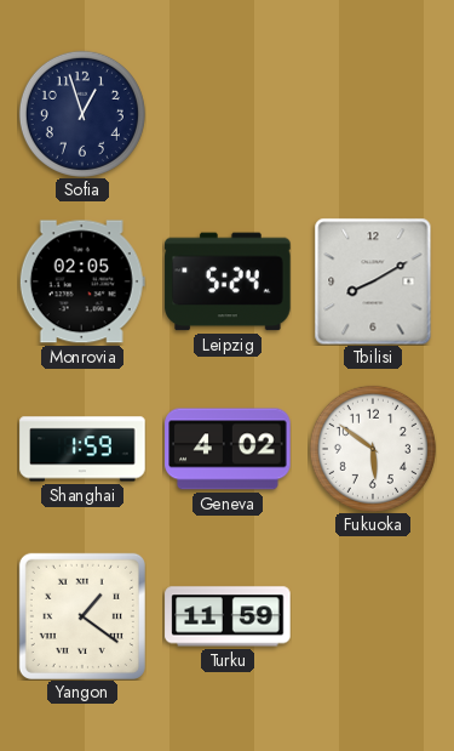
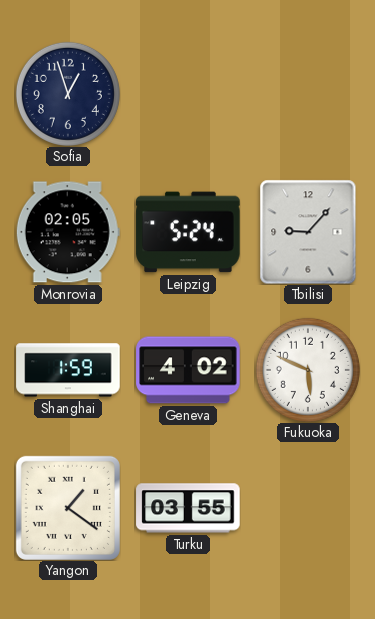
Tbilisi: 8:10 -> 9:07
Fukuoka: 5:51 -> 5:49
Turku: 11:59 -> 03:55
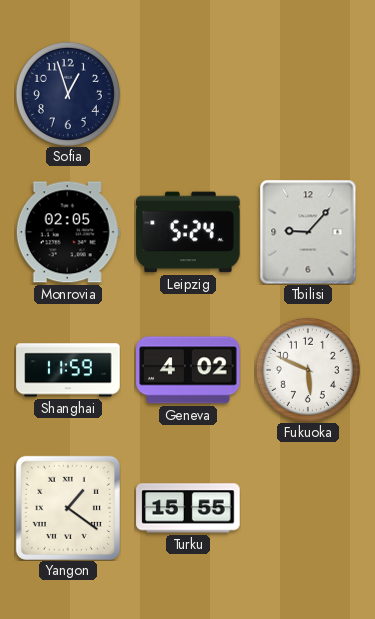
Shanghai: 1:59 -> 11:59
Turku: 03:55 -> 15:55
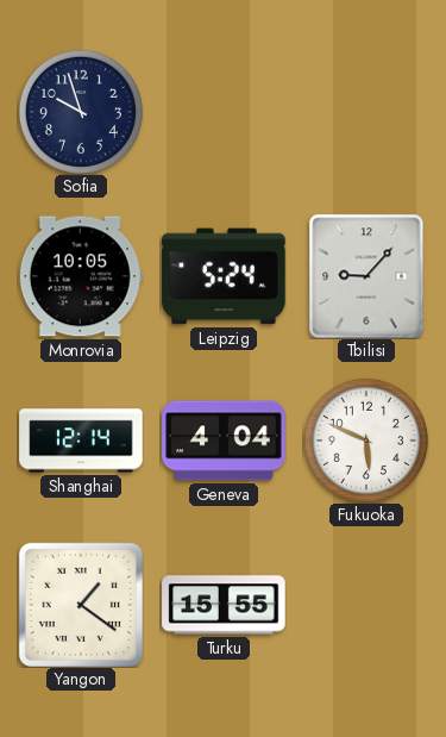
Sofia: 12:57 -> 9:57
Monrovia: 02:05 -> 10:05
Shanghai: 11:59 -> 12:14
Geneva: 4:02 -> 4:04
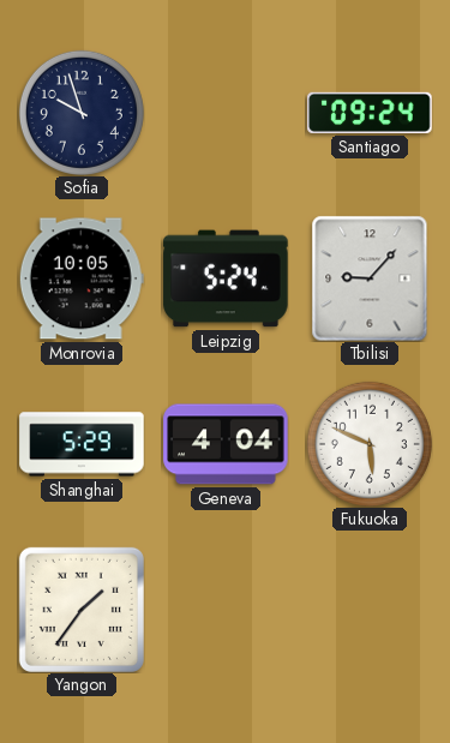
Santiago: none -> 09:24
Shanghai: 12:14 -> 5:29
Yangon: 1:21 -> 1:36
Turku: 15:55 -> none
